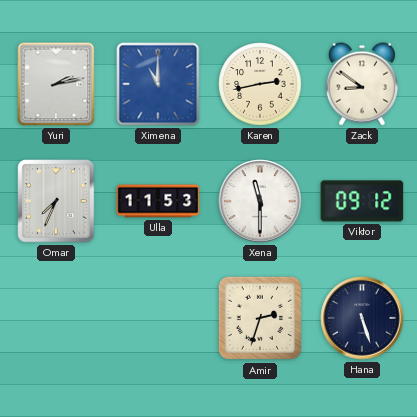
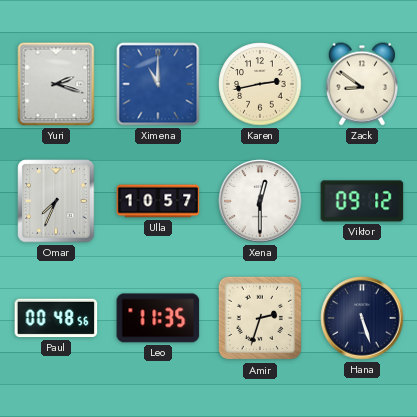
Yuri: 2:13 -> 2:18
Ulla: 11:53 -> 10:57
Xena: 11:30 -> 12:30
Paul: none -> 00:48
Leo: none -> 11:35
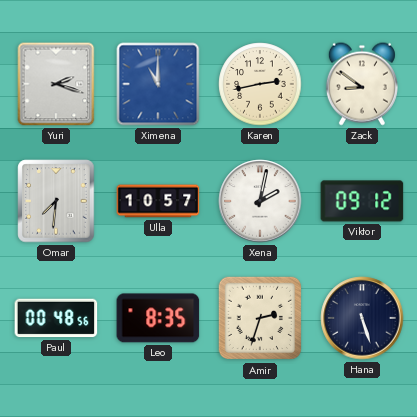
Omar: 7:34 -> 7:31
Xena: 12:30 -> 2:02
Leo: 11:35 -> 8:35
